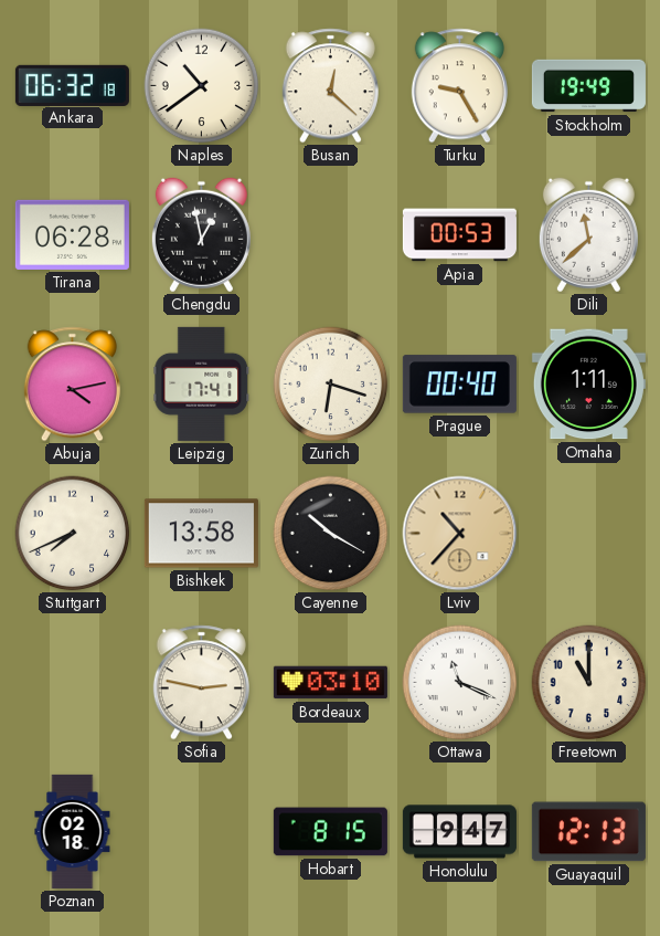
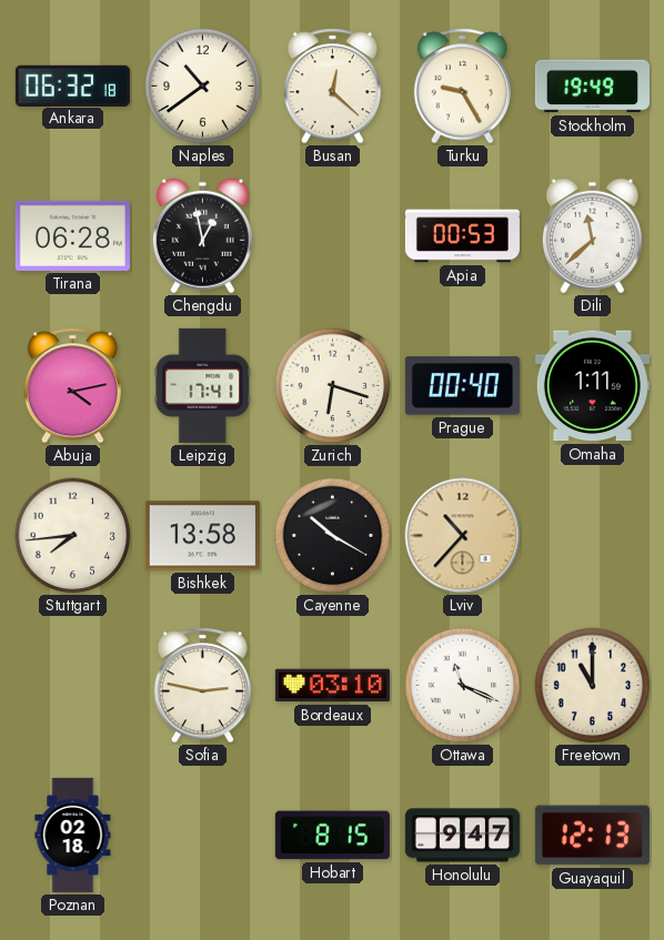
Stuttgart: 7:41 -> 7:44
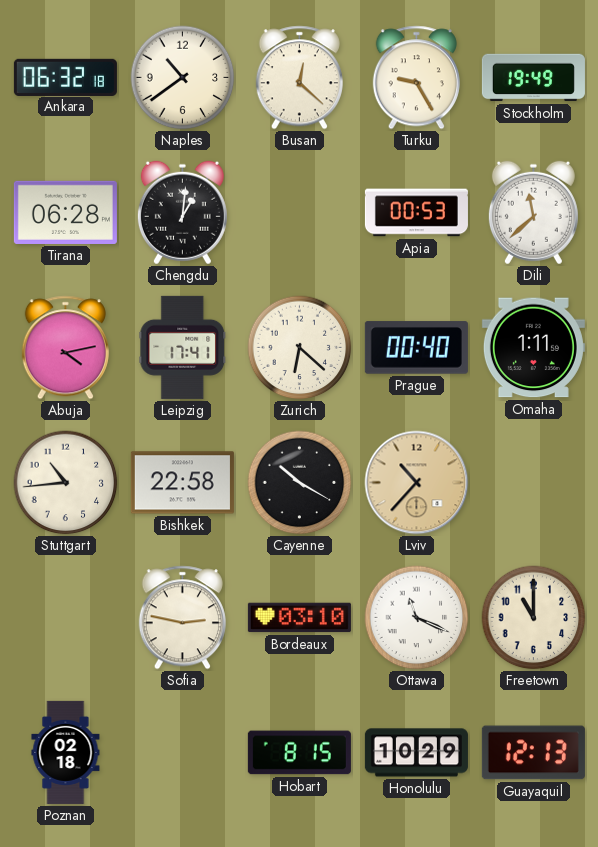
Chengdu: 12:58 -> 1:01
Zurich: 6:18 -> 6:22
Stuttgart: 7:44 -> 10:44
Bishkek: 13:58 -> 22:58
Honolulu: 9:47 -> 10:29
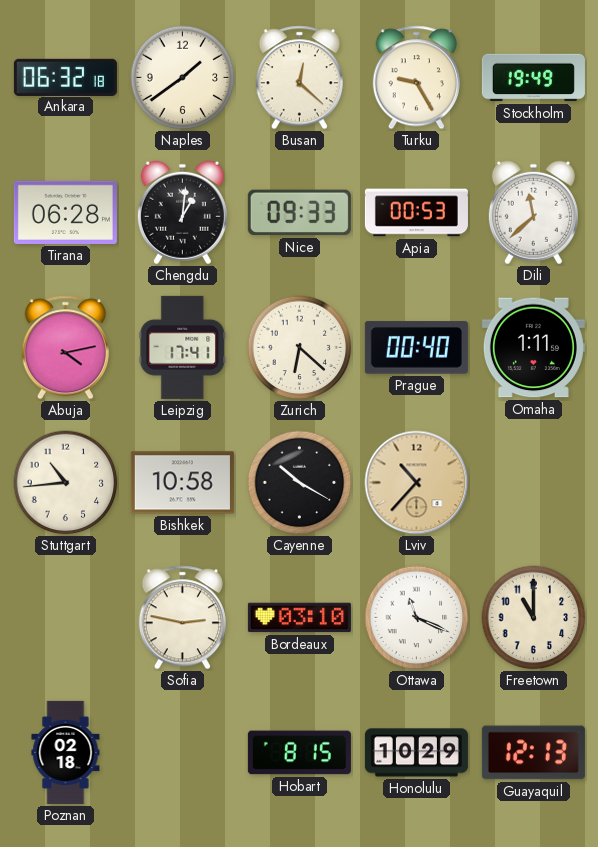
Naples: 10:39 -> 1:39
Nice: none -> 09:33
Bishkek: 22:58 -> 10:58
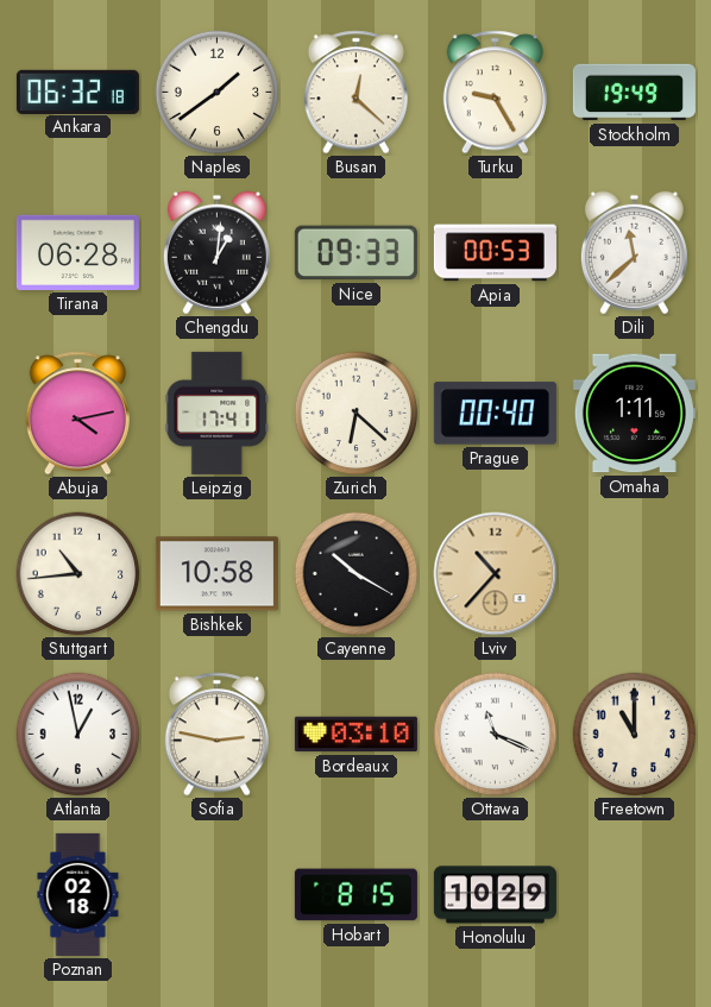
Atlanta: none -> 12:58
Guayaquil: 12:13 -> none
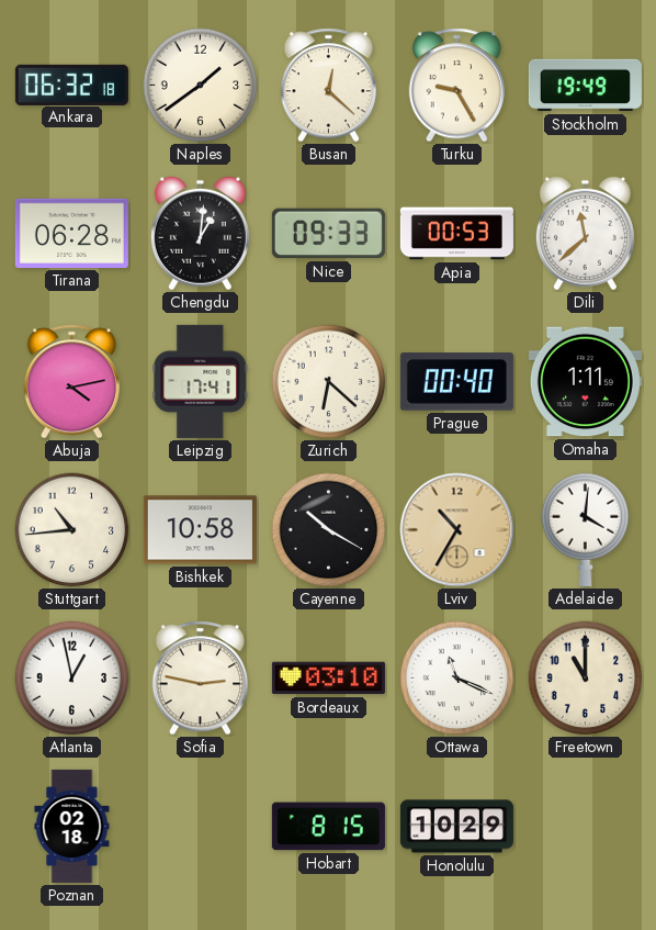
Lviv: 10:37 -> 10:35
Adelaide: none -> 4:01
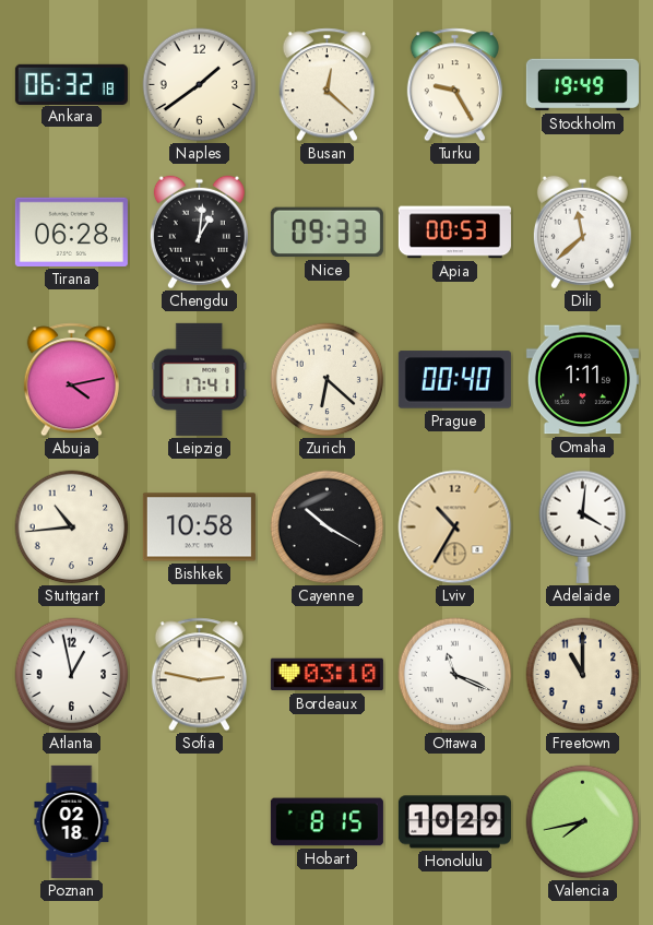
Valencia: none -> 7:43
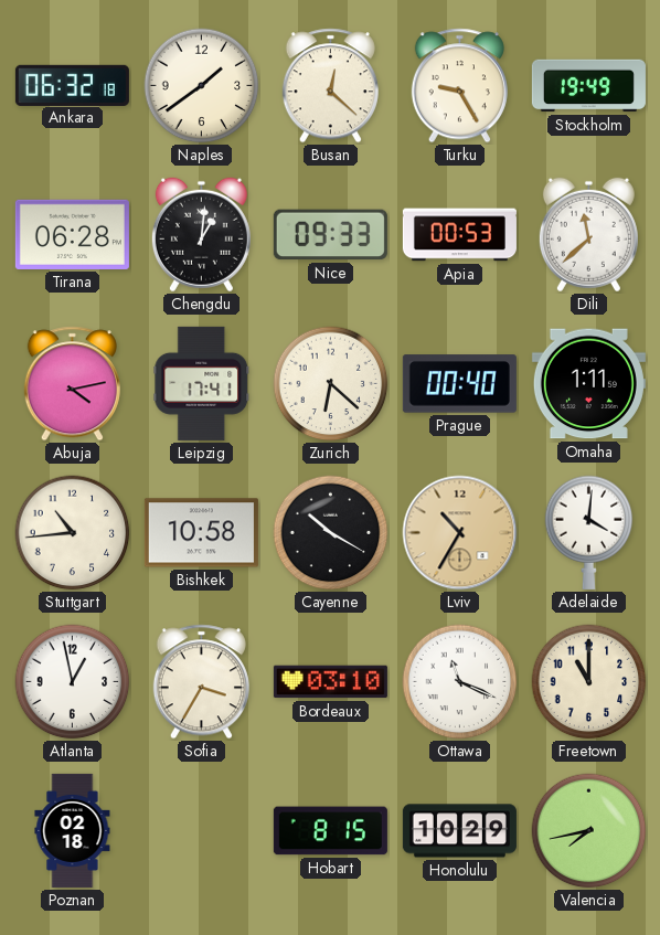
Sofia: 2:47 -> 3:35
